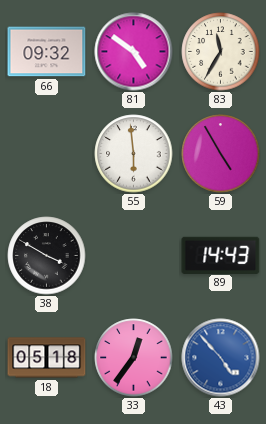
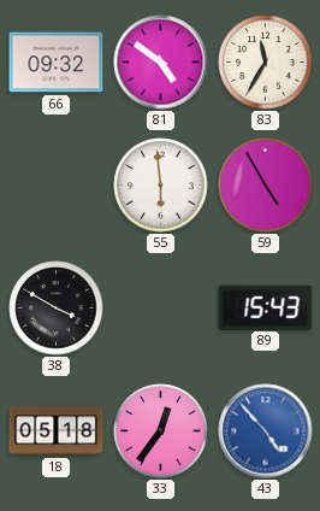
89: 14:43 -> 15:43
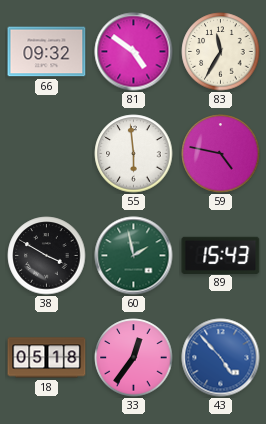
59: 4:55 -> 4:47
60: none -> 1:58
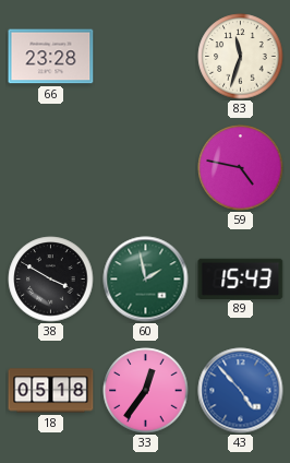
66: 09:32 -> 23:28
81: 4:51 -> none
83: 11:35 -> 11:33
55: 5:59 -> none
